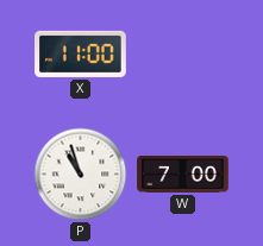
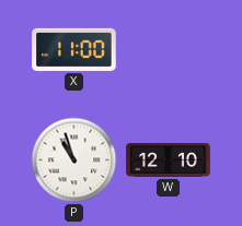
W: 7:00 -> 12:10
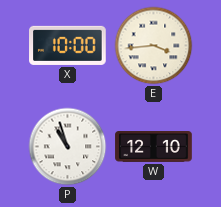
X: 11:00 -> 10:00
E: none -> 3:44
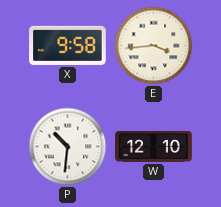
X: 10:00 -> 9:58
P: 10:57 -> 10:31
